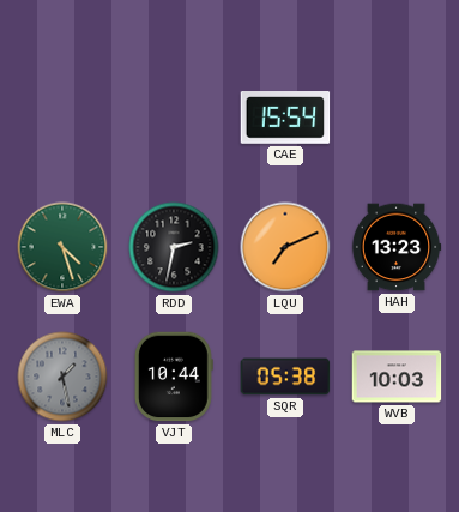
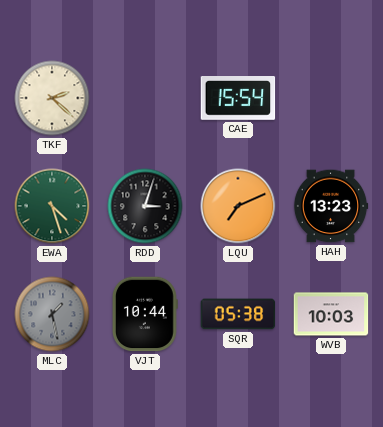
TKF: none -> 2:22
RDD: 2:32 -> 3:03
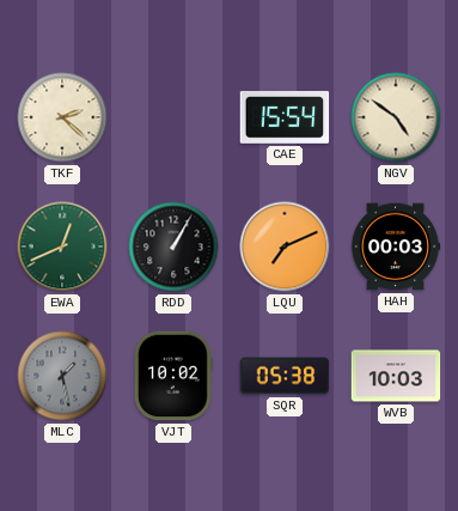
NGV: none -> 4:51
EWA: 4:27 -> 12:41
RDD: 3:03 -> 1:05
HAH: 13:23 -> 00:03
VJT: 10:44 -> 10:02
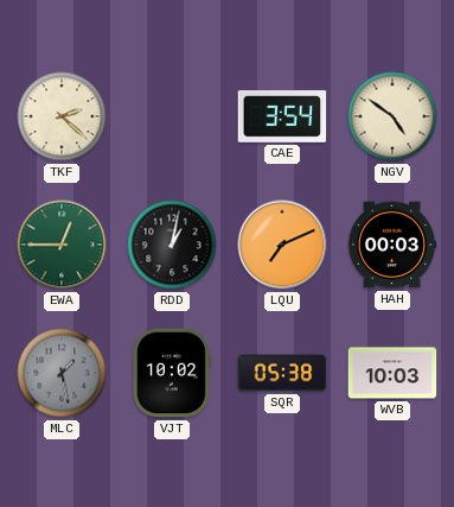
CAE: 15:54 -> 3:54
EWA: 12:41 -> 12:45
RDD: 1:05 -> 1:02
